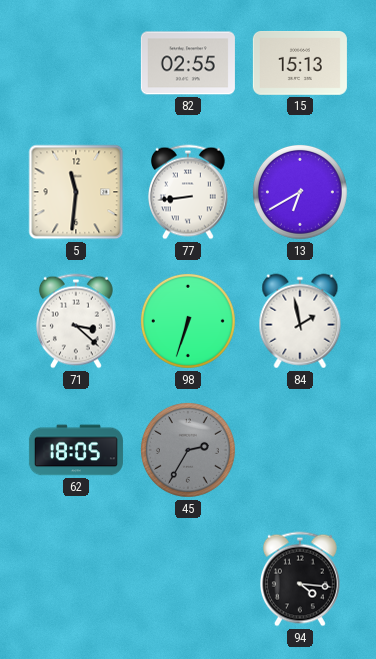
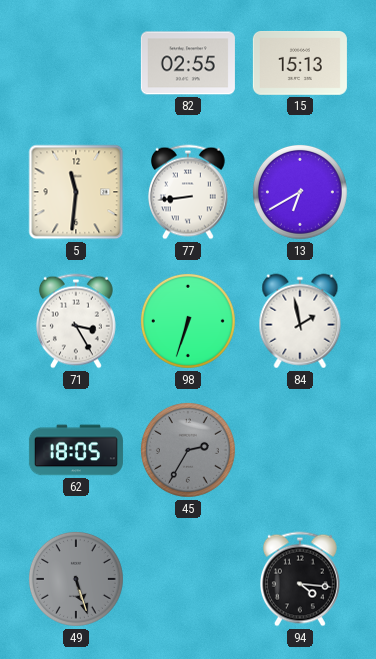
71: 3:22 -> 3:25
49: none -> 5:27
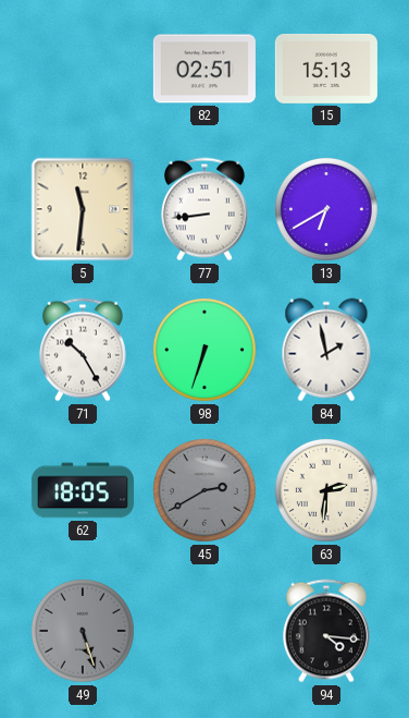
82: 02:55 -> 02:51
71: 3:25 -> 10:25
45: 2:35 -> 2:40
63: none -> 2:31
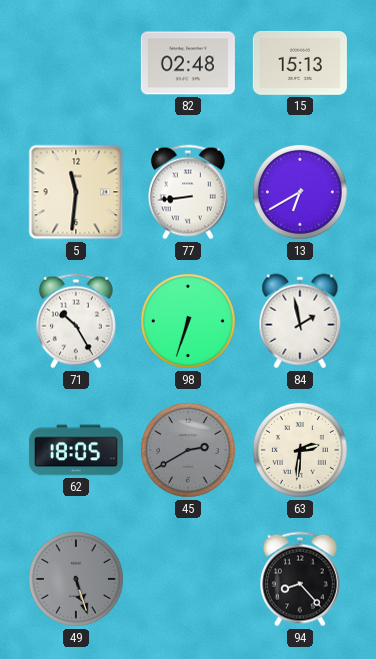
82: 02:51 -> 02:48
94: 4:16 -> 8:23
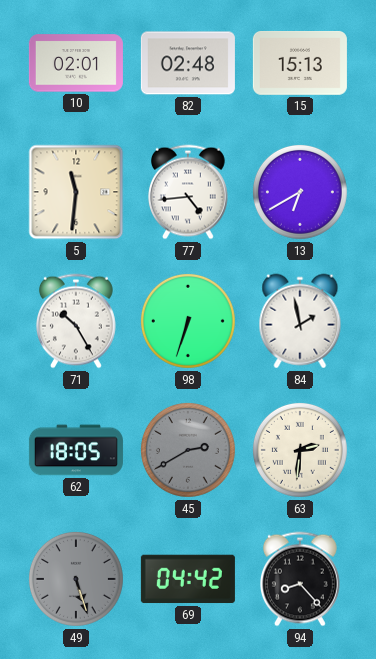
10: none -> 02:01
77: 8:44 -> 4:44
69: none -> 04:42
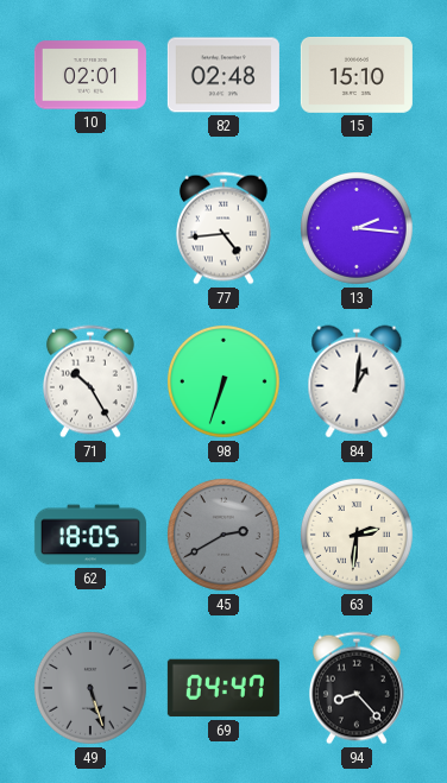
15: 15:13 -> 15:10
5: 11:31 -> none
13: 6:40 -> 2:16
84: 1:58 -> 1:01
69: 04:42 -> 04:47
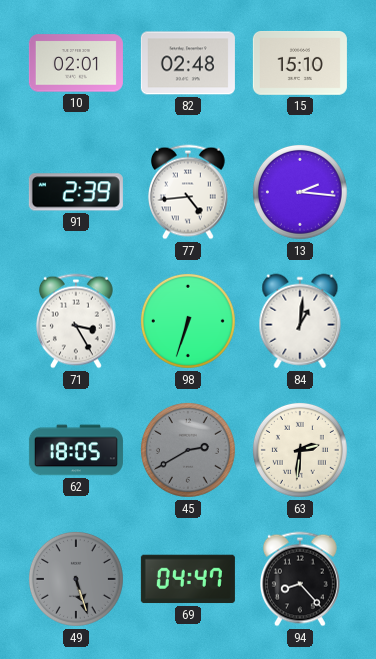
91: none -> 2:39
71: 10:25 -> 3:25
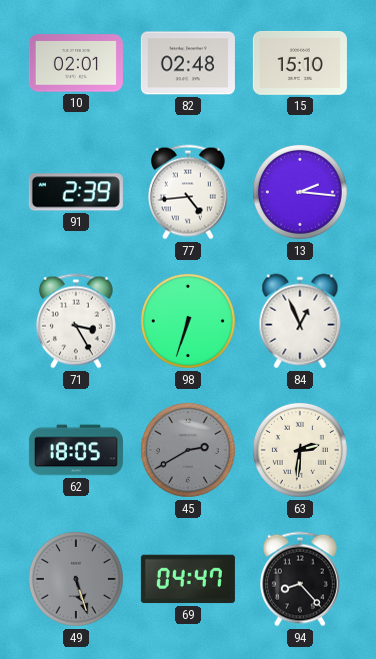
84: 1:01 -> 12:56
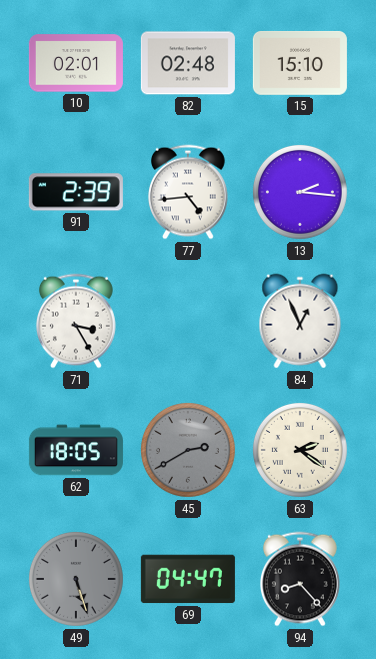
98: 6:33 -> none
63: 2:31 -> 2:21
